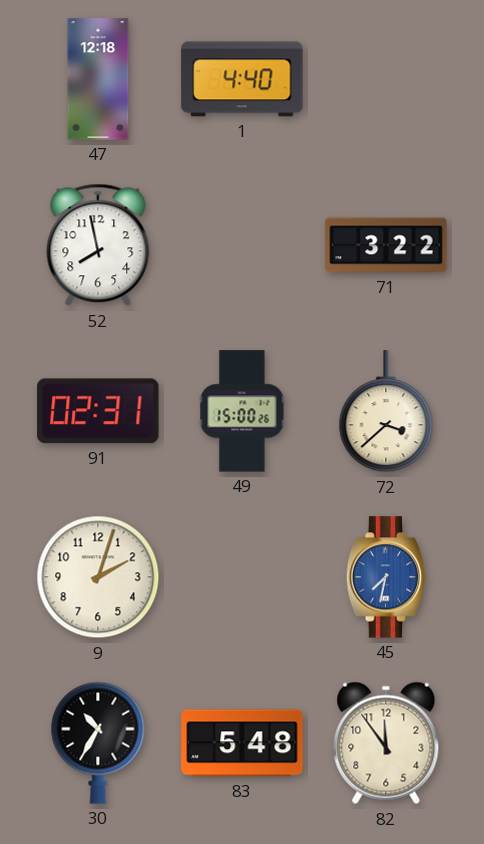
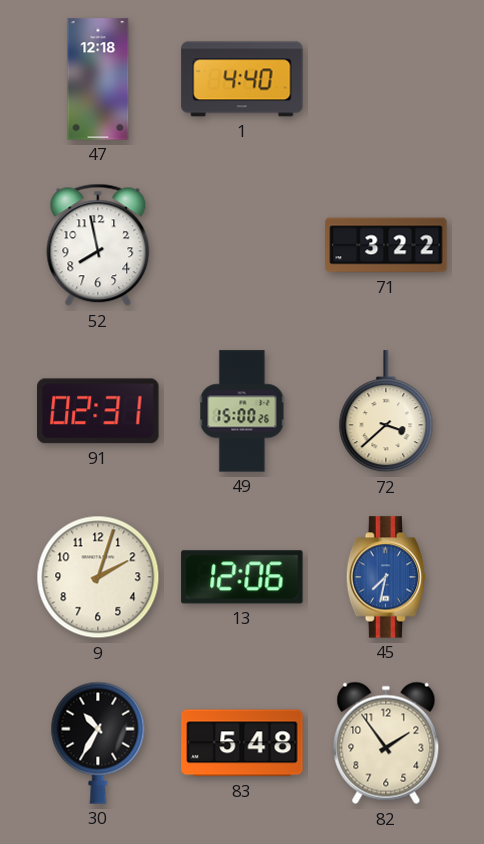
13: none -> 12:06
82: 11:54 -> 1:54
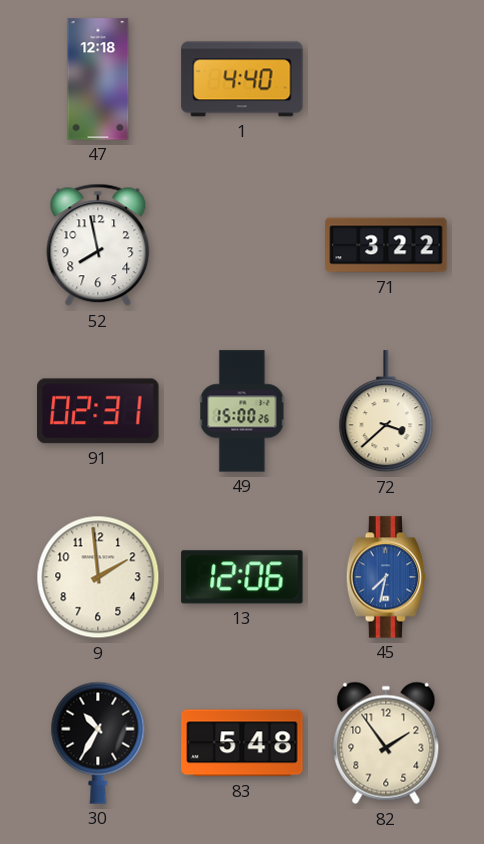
9: 2:03 -> 1:59
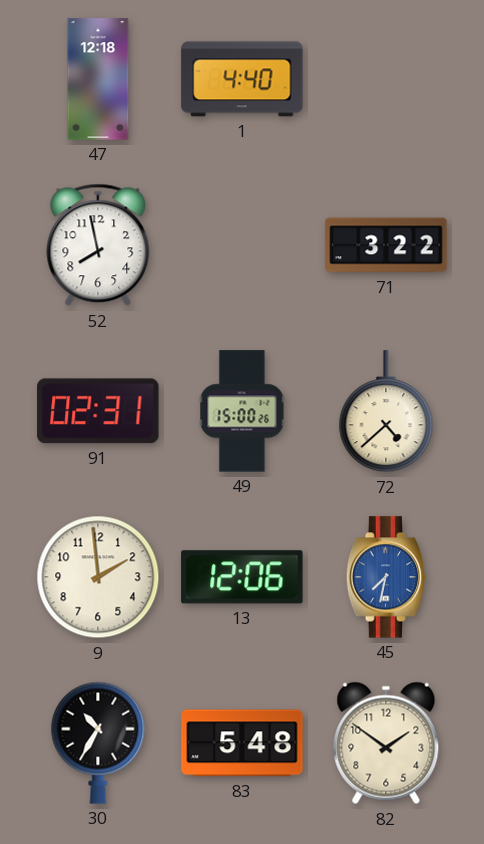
72: 3:38 -> 4:38
82: 1:54 -> 1:51
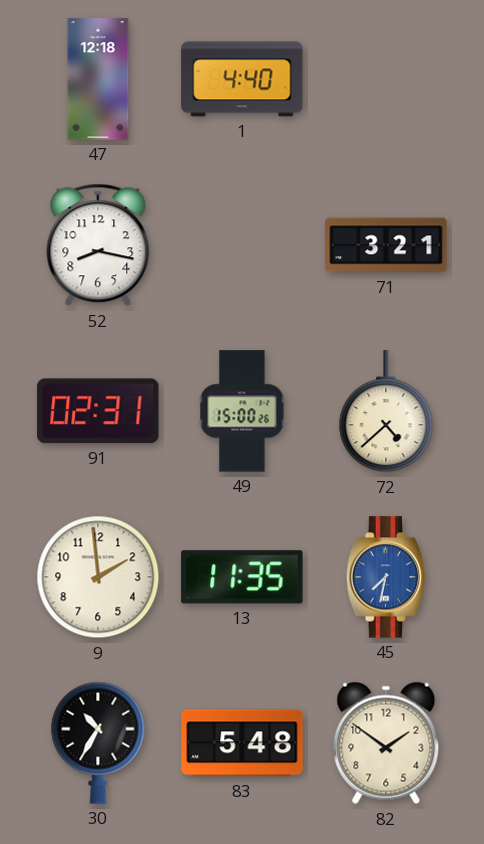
52: 7:58 -> 8:17
71: 3:22 -> 3:21
13: 12:06 -> 11:35
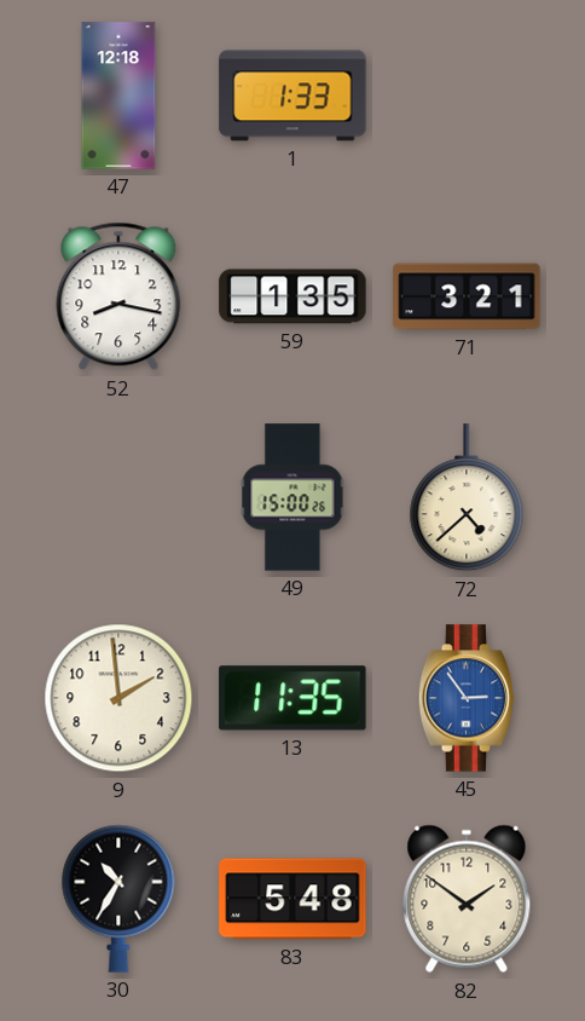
1: 4:40 -> 1:33
59: none -> 1:35
91: 02:31 -> none
45: 7:32 -> 2:54
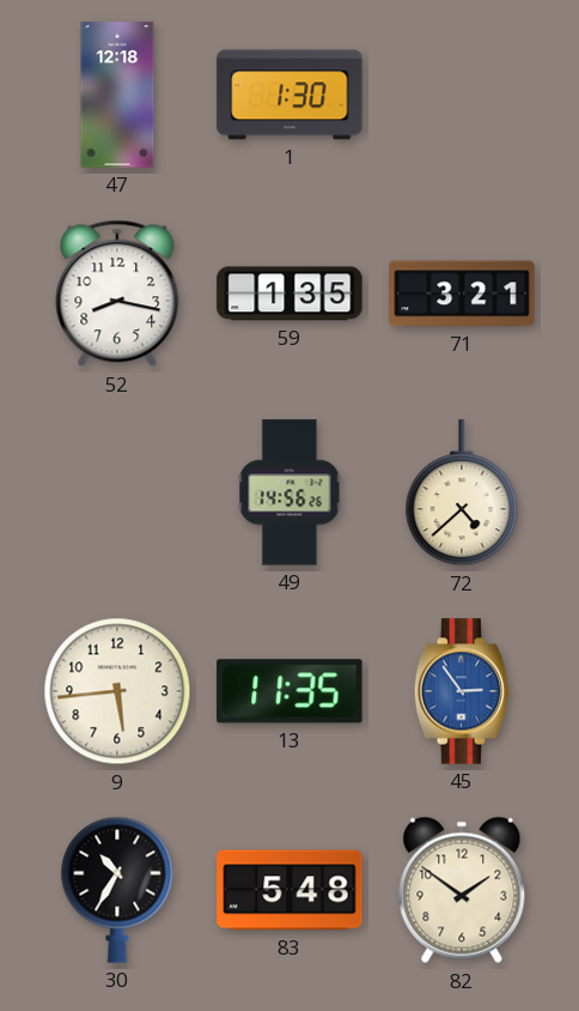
1: 1:33 -> 1:30
49: 15:00 -> 14:56
9: 1:59 -> 5:44
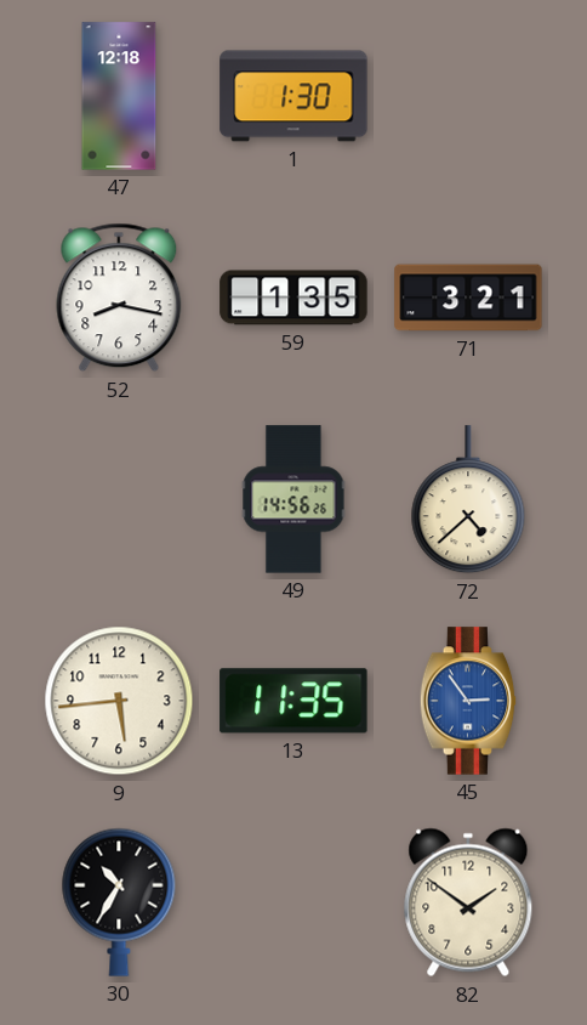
83: 5:48 -> none
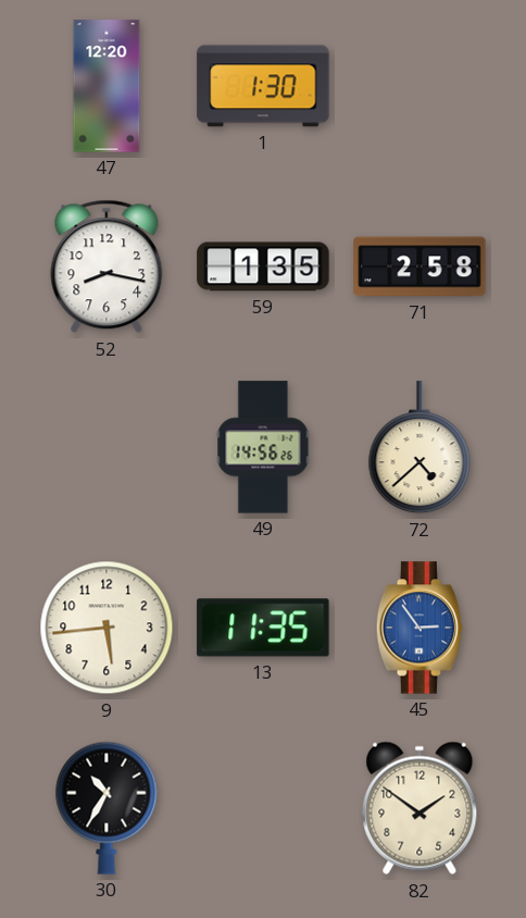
47: 12:18 -> 12:20
71: 3:21 -> 2:58
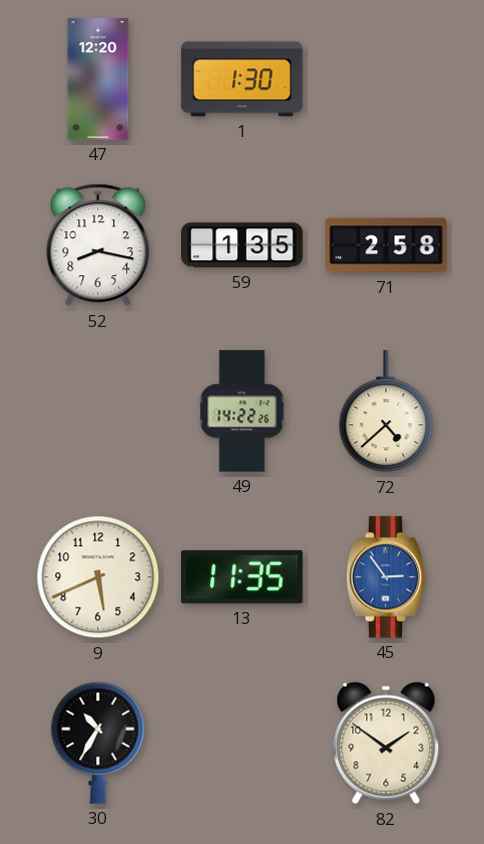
49: 14:56 -> 14:22
9: 5:44 -> 5:41
